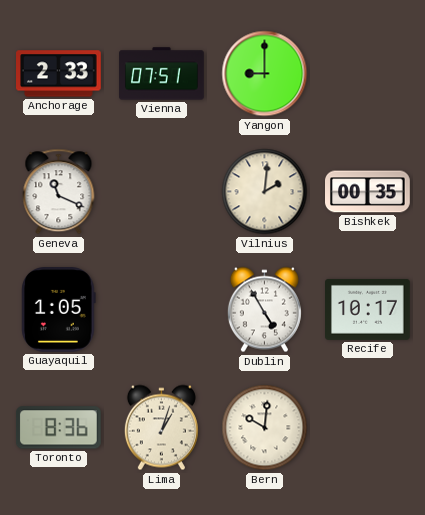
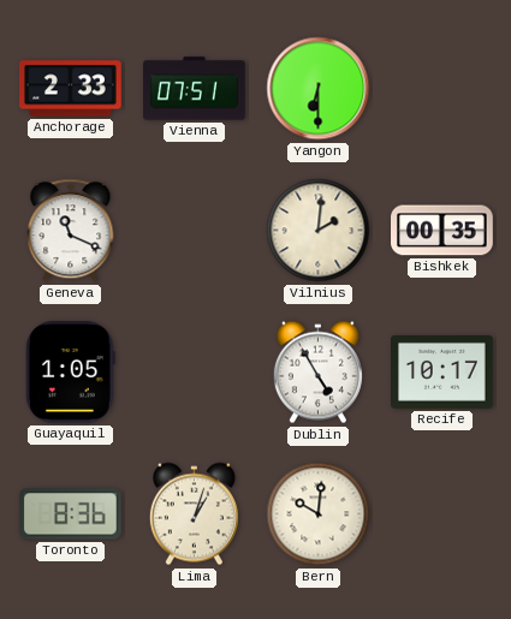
Yangon: 9:00 -> 6:30
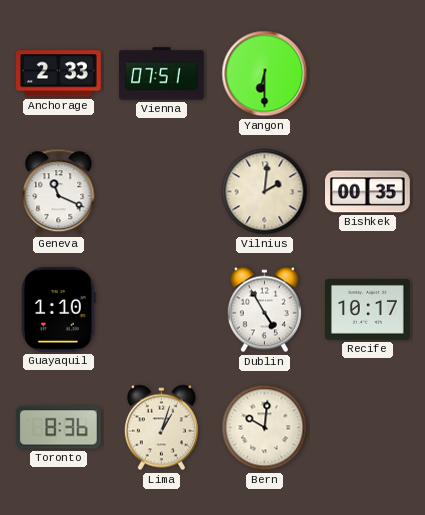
Guayaquil: 1:05 -> 1:10
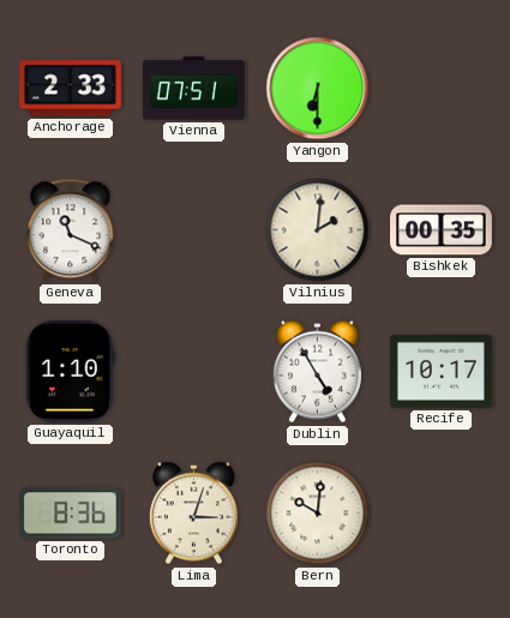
Lima: 1:03 -> 3:03
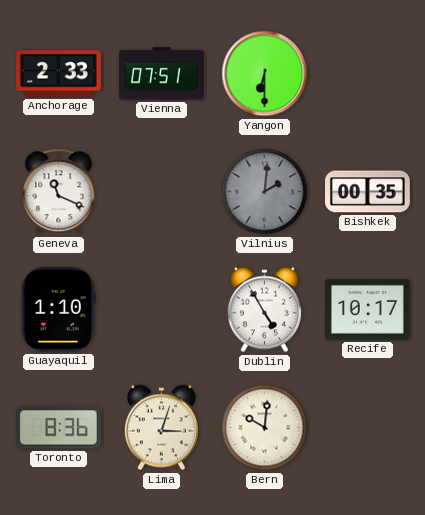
Vilnius dial: cream -> grey
